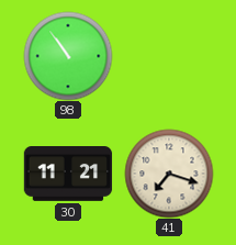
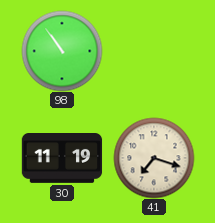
30: 11:21 -> 11:19
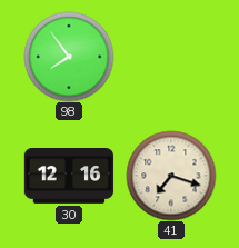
98: 10:54 -> 7:54
30: 11:19 -> 12:16
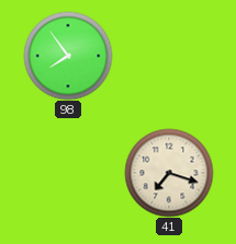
30: 12:16 -> none
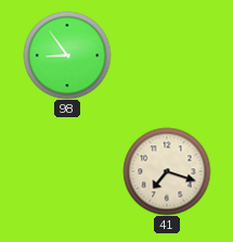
98: 7:54 -> 8:54
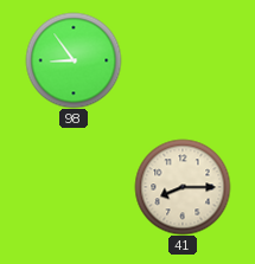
41: 7:18 -> 8:15
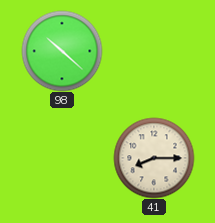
98: 8:54 -> 10:22
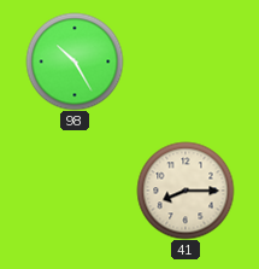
98: 10:22 -> 10:25
